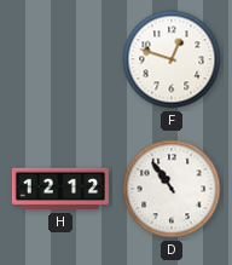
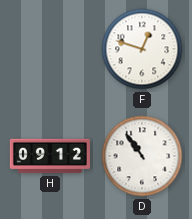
H: 12:12 -> 09:12
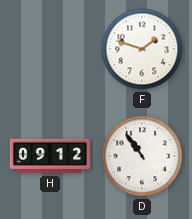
F: 12:48 -> 1:48
